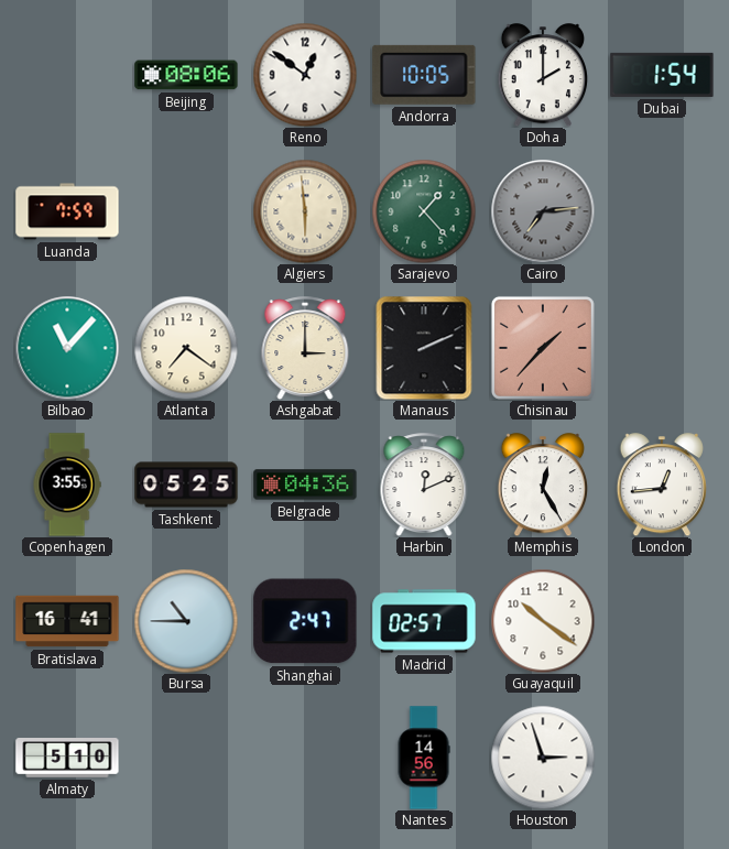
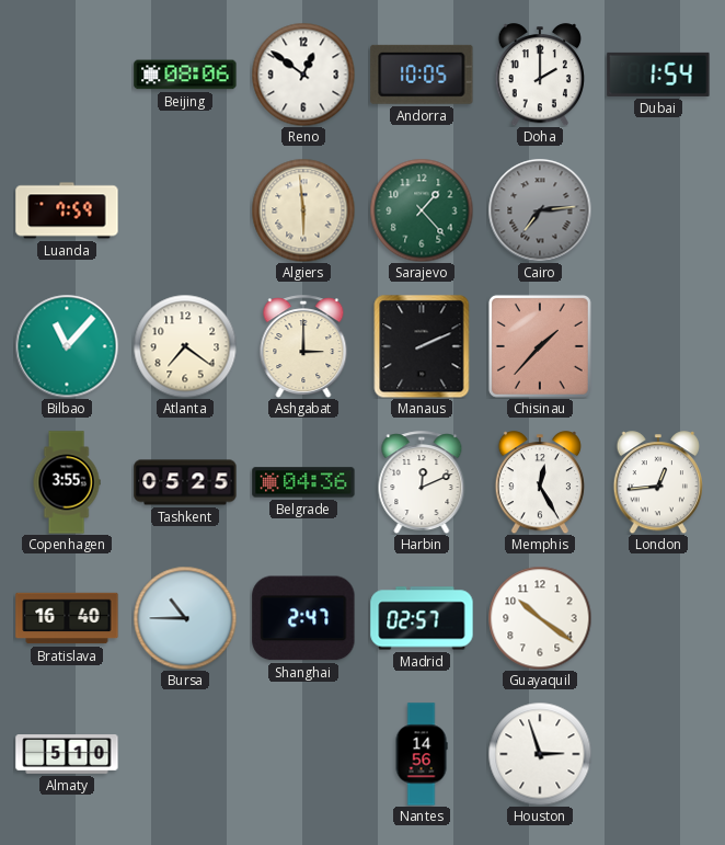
Bratislava: 16:41 -> 16:40
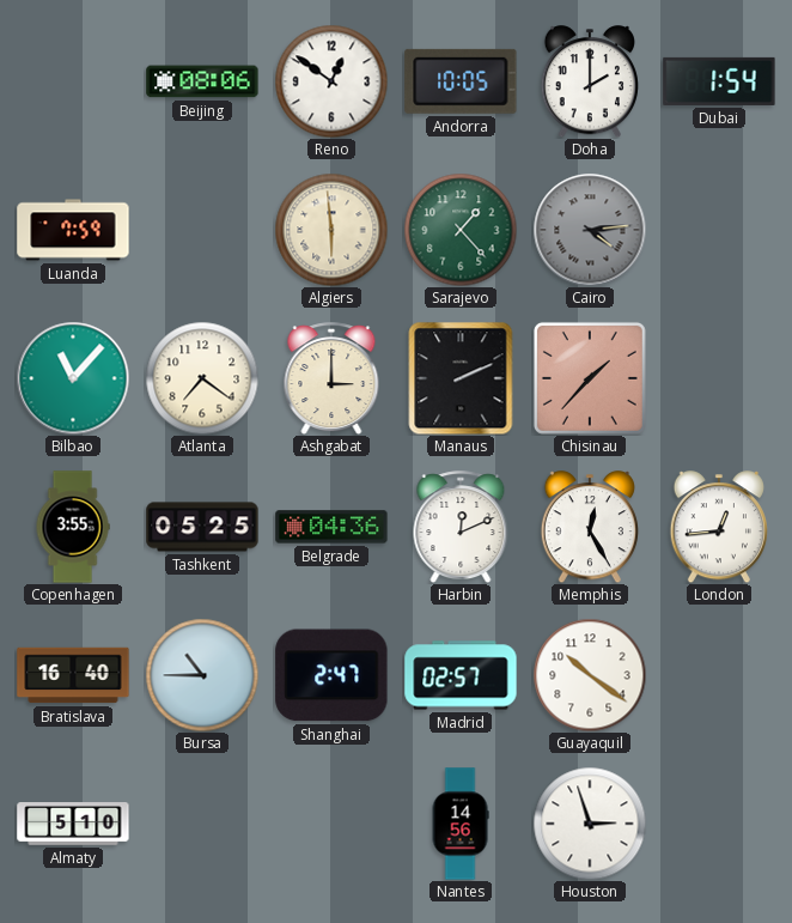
Cairo: 7:14 -> 4:14
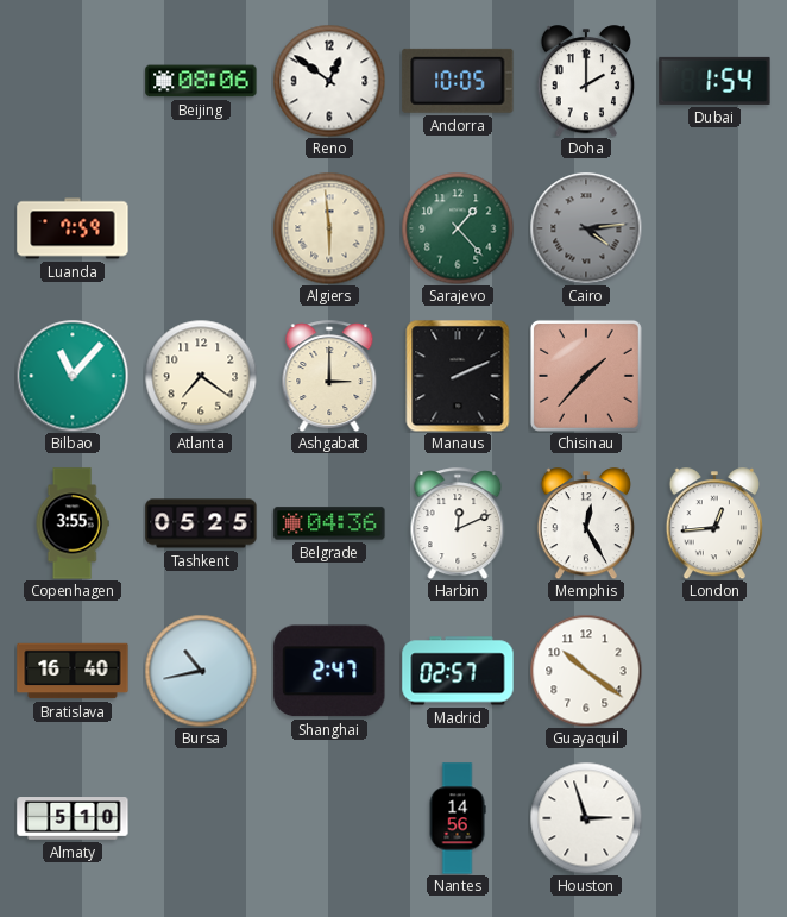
Bursa: 10:45 -> 10:43
